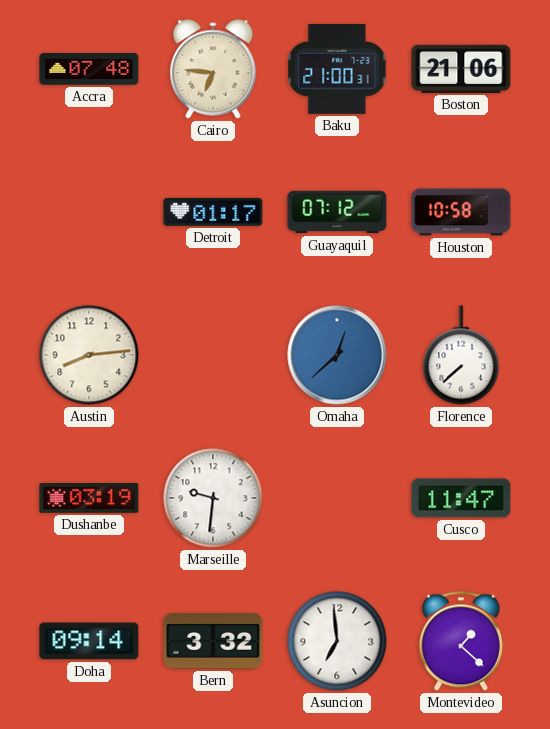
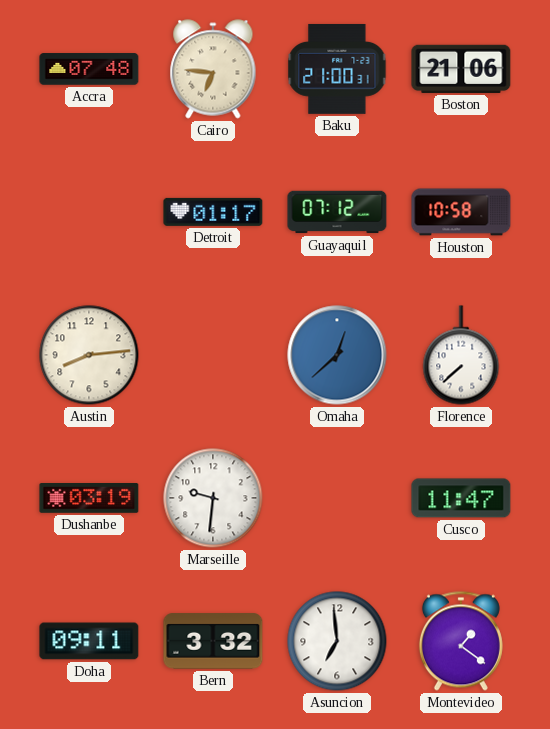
Doha: 09:14 -> 09:11
Montevideo: 1:22 -> 1:21
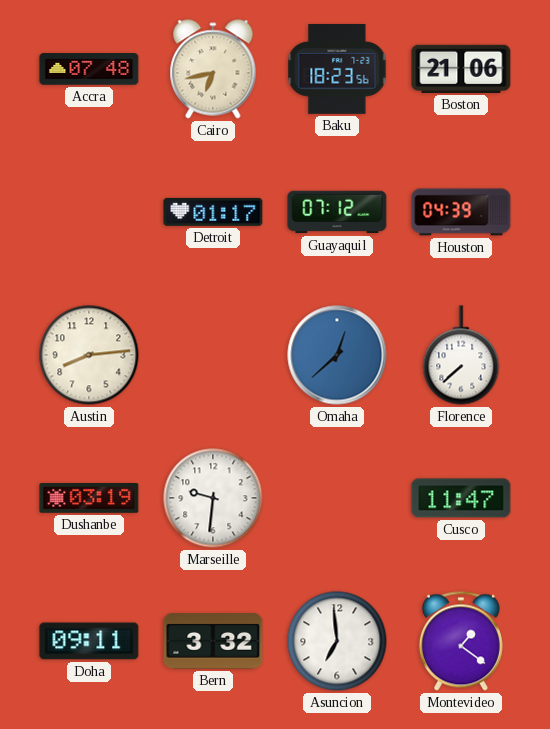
Cairo: 6:46 -> 6:43
Baku: 21:00 -> 18:23
Houston: 10:58 -> 04:39
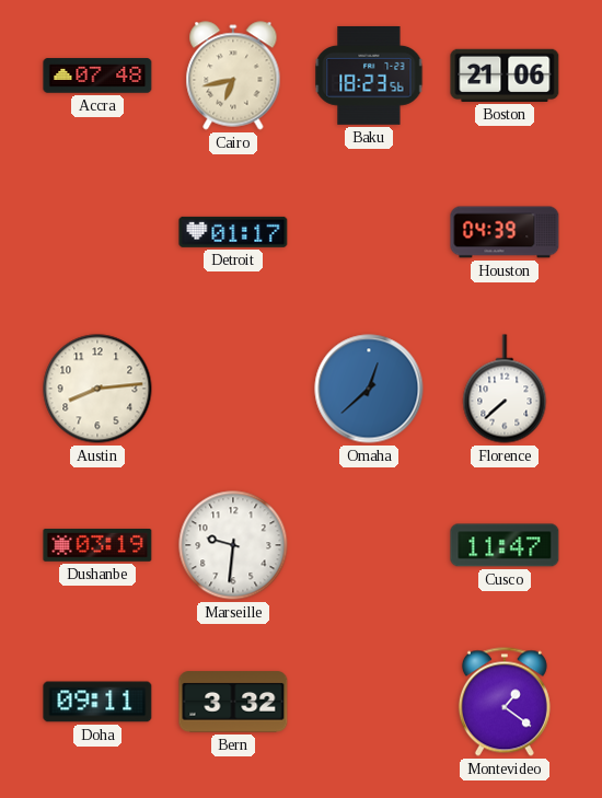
Guayaquil: 07:12 -> none
Asuncion: 6:59 -> none
